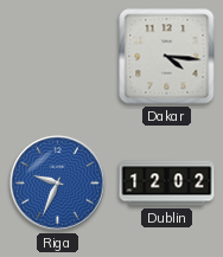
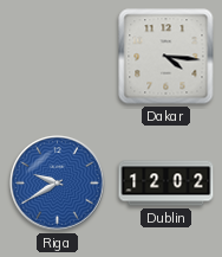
Riga: 9:34 -> 9:40
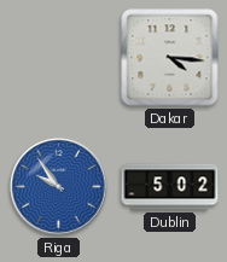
Riga: 9:40 -> 9:54
Dublin: 12:02 -> 5:02
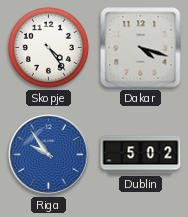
Skopje: none -> 4:24
Dakar: 4:16 -> 4:18
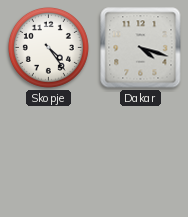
Riga: 9:54 -> none
Dublin: 5:02 -> none
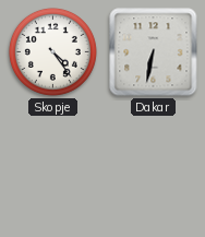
Dakar: 4:18 -> 6:32
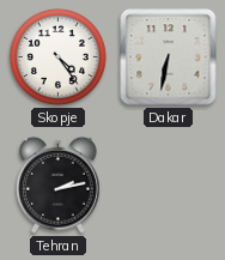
Tehran: none -> 2:13
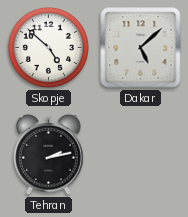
Skopje: 4:24 -> 4:52
Dakar: 6:32 -> 5:08
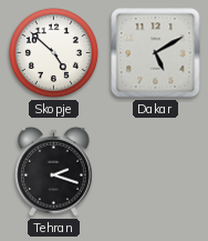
Dakar: 5:08 -> 5:10
Tehran: 2:13 -> 2:18
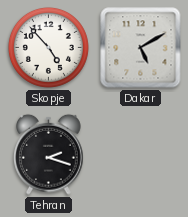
Skopje: 4:52 -> 4:53
